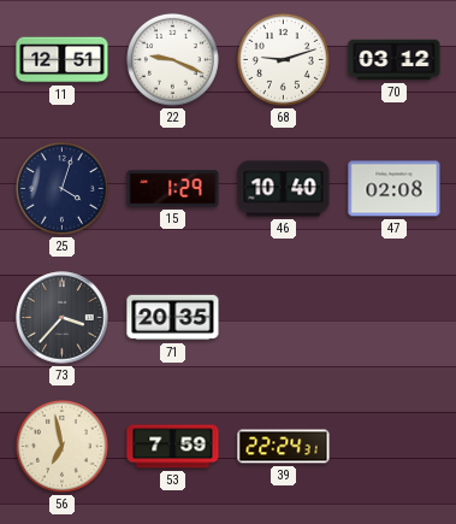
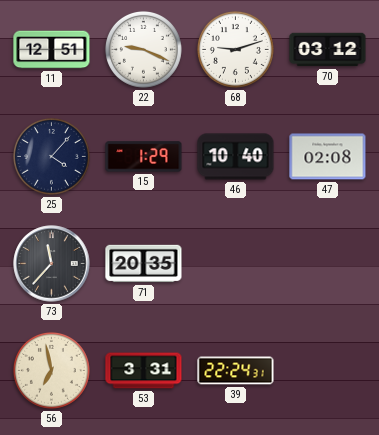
25: 4:03 -> 4:07
73: 3:37 -> 11:37
53: 7:59 -> 3:31
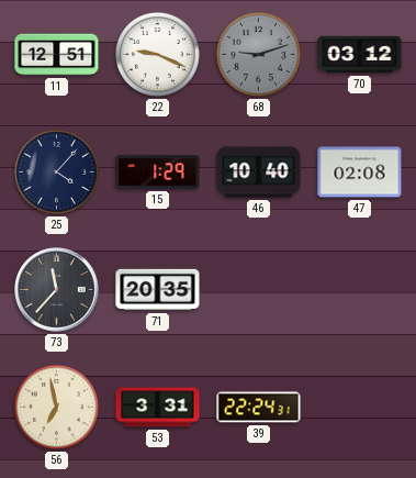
68 dial: white -> grey
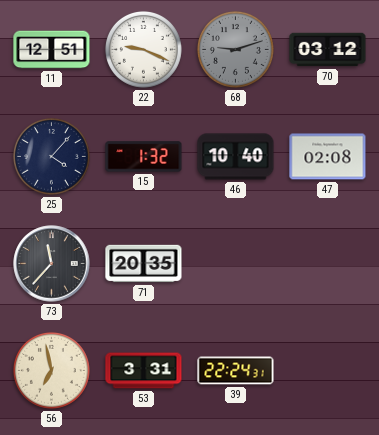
15: 1:29 -> 1:32
